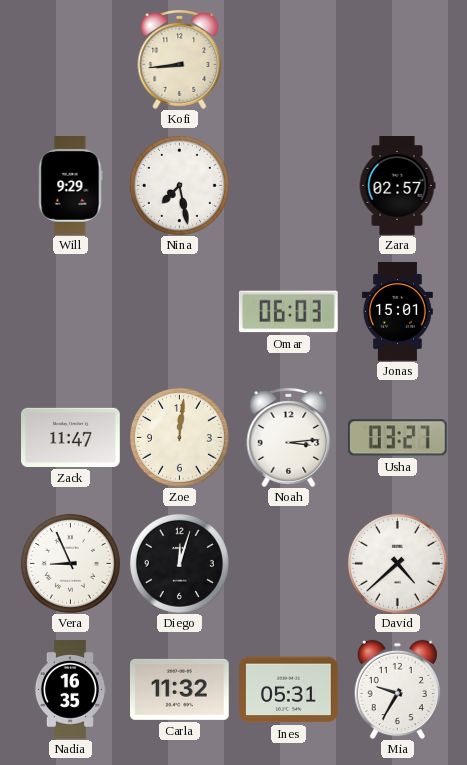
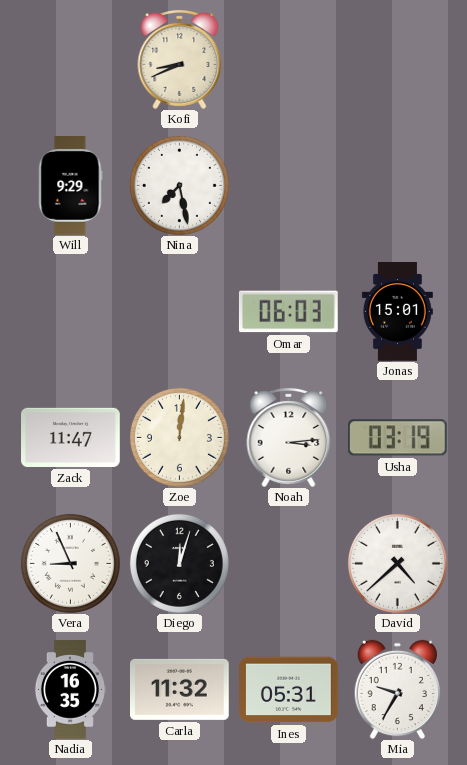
Kofi: 8:44 -> 8:41
Zara: 02:57 -> none
Usha: 03:27 -> 03:19
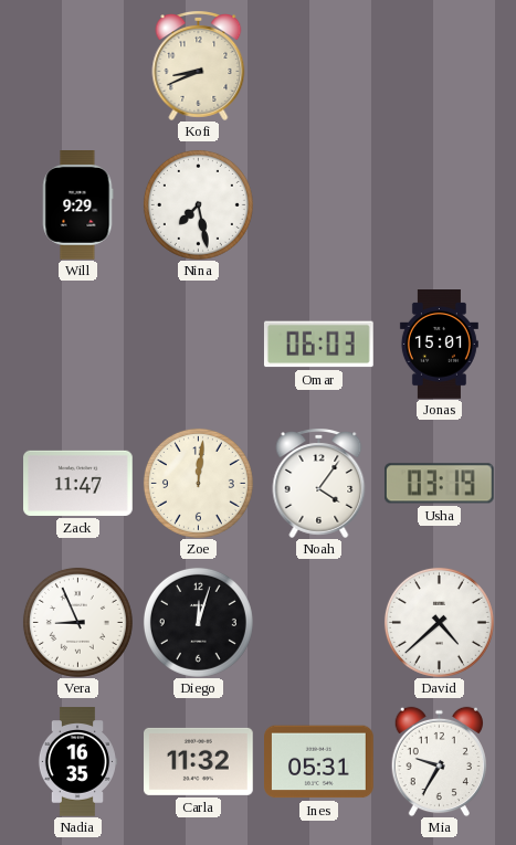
Noah: 3:14 -> 4:06
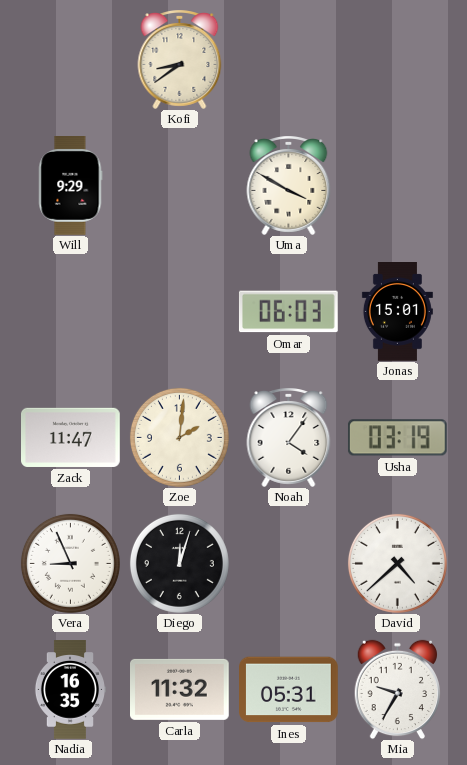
Kofi: 8:41 -> 8:39
Nina: 7:28 -> none
Uma: none -> 3:50
Zoe: 12:01 -> 2:01
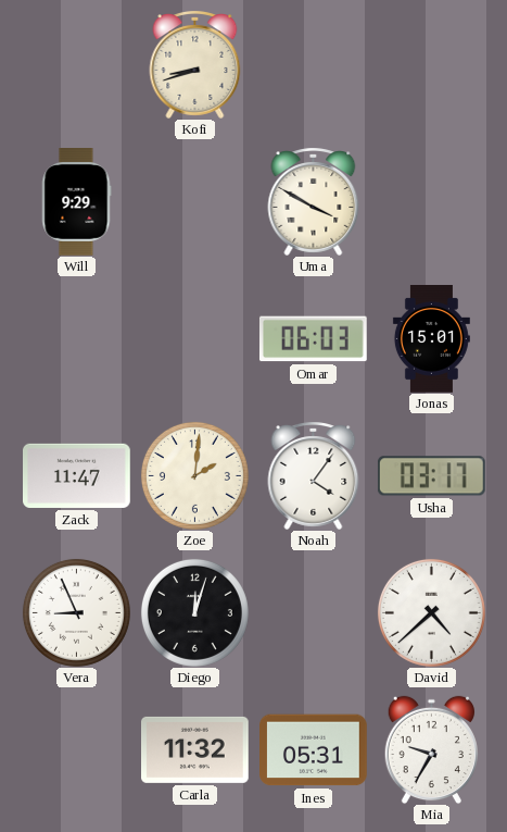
Kofi: 8:39 -> 8:42
Usha: 03:19 -> 03:17
Nadia: 16:35 -> none
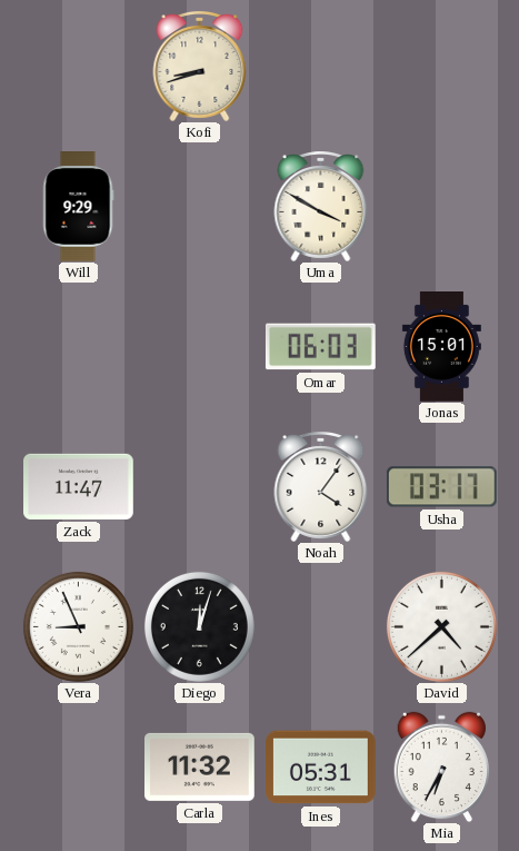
Zoe: 2:01 -> none
Mia: 9:35 -> 6:35
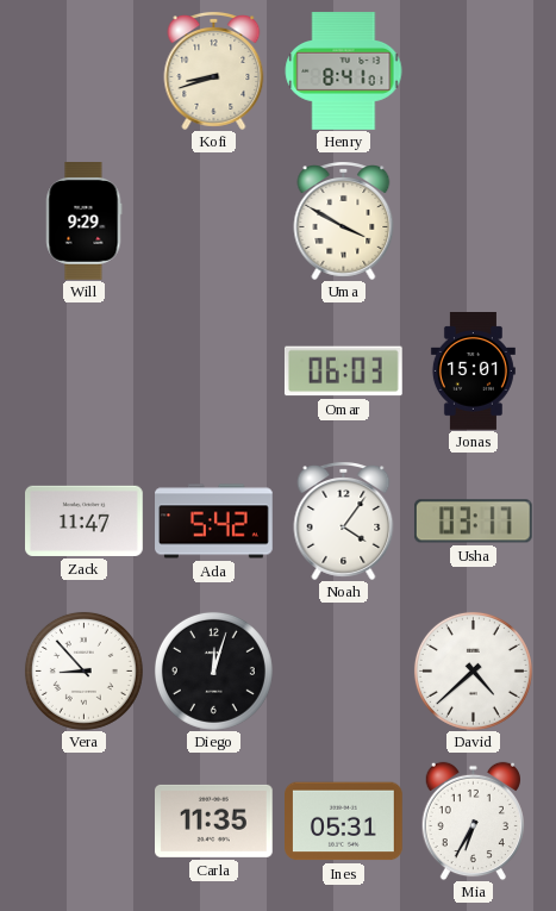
Henry: none -> 8:41
Ada: none -> 5:42
Vera: 8:56 -> 8:53
Carla: 11:32 -> 11:35
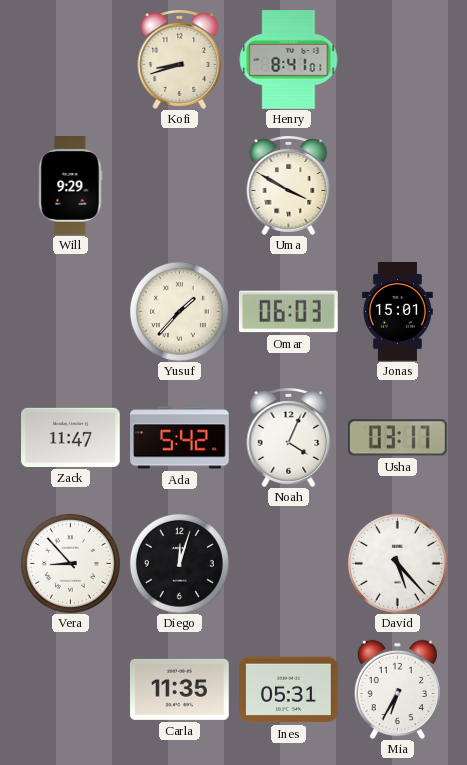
Yusuf: none -> 1:37
Noah: 4:06 -> 4:04
David: 4:38 -> 5:23
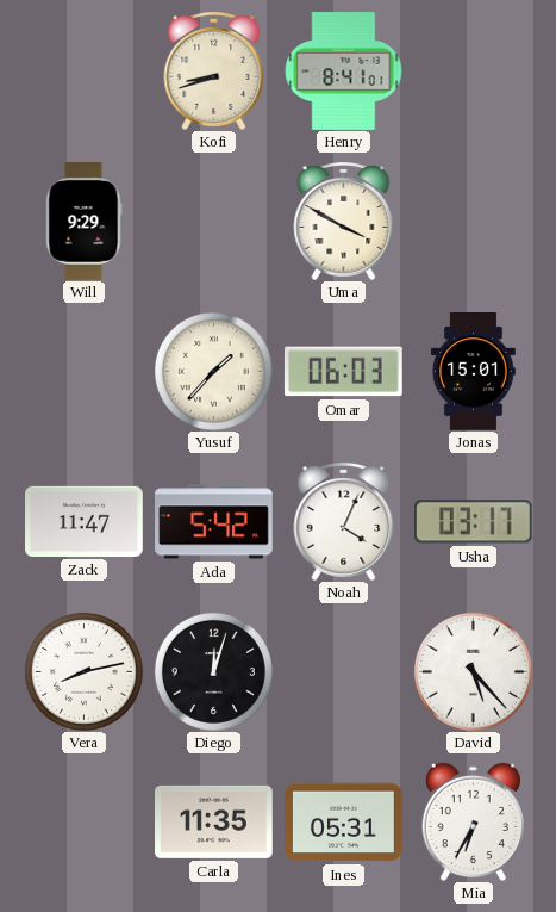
Vera: 8:53 -> 8:13
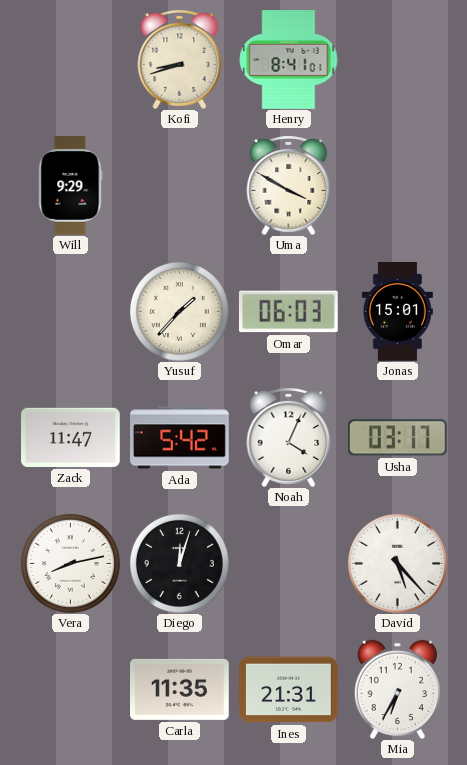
Ines: 05:31 -> 21:31
